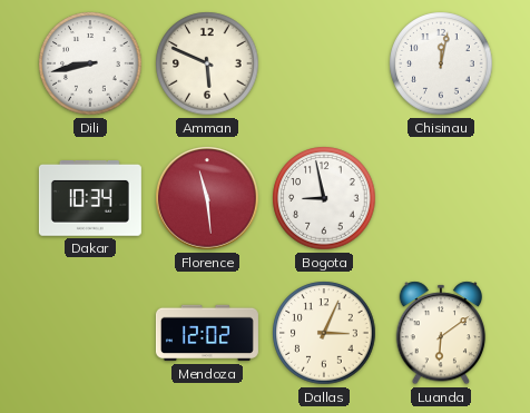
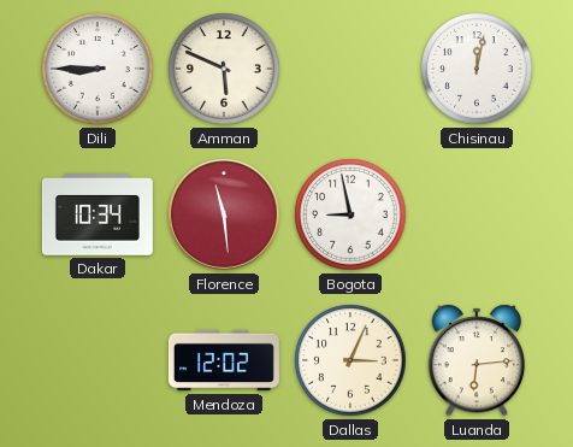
Dili: 8:43 -> 8:45
Luanda: 6:09 -> 6:14
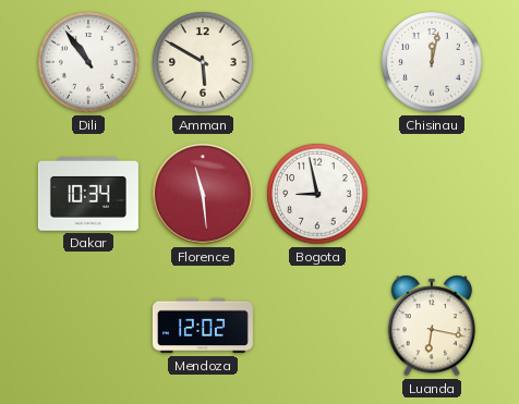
Dili: 8:45 -> 10:54
Amman: 5:49 -> 5:50
Dallas: 3:04 -> none
Luanda: 6:14 -> 6:17
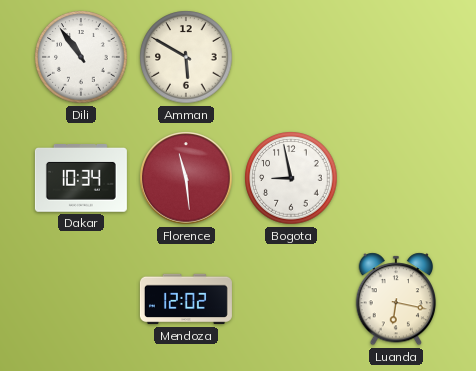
Chisinau: 12:02 -> none
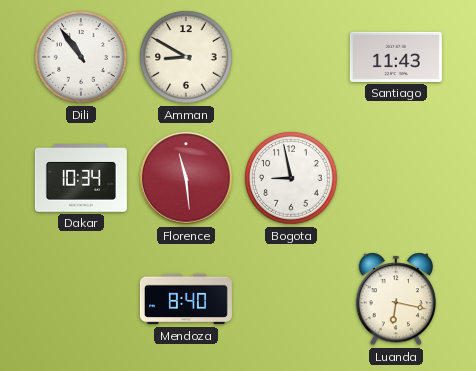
Amman: 5:50 -> 8:50
Santiago: none -> 11:43
Mendoza: 12:02 -> 8:40
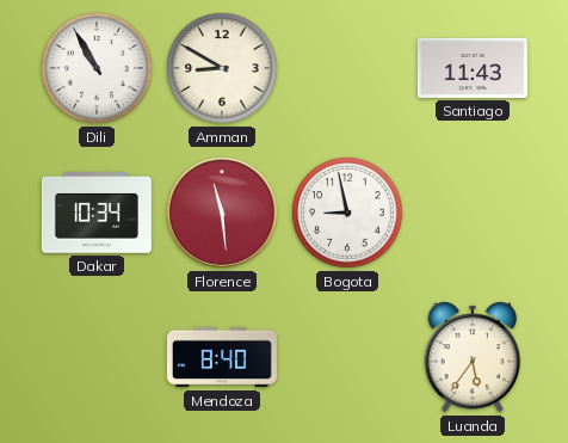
Dili: 10:54 -> 10:55
Luanda: 6:17 -> 5:36
